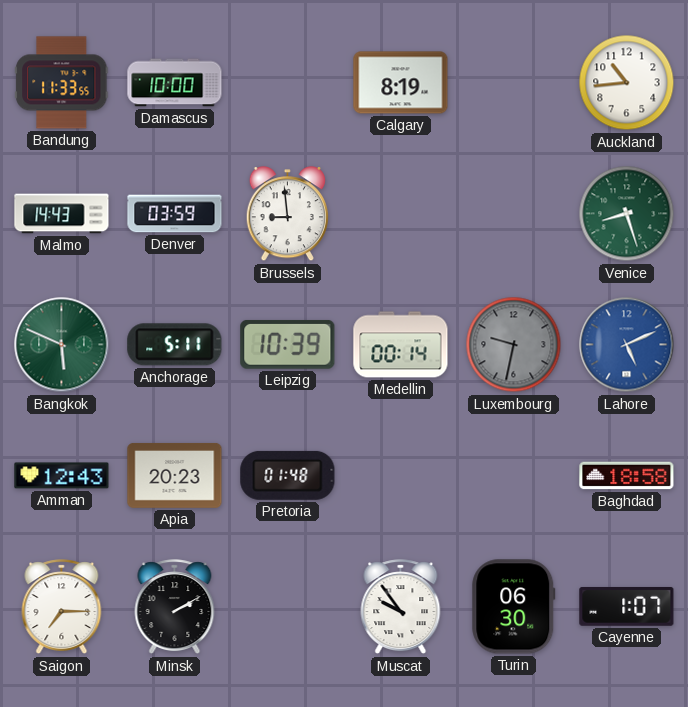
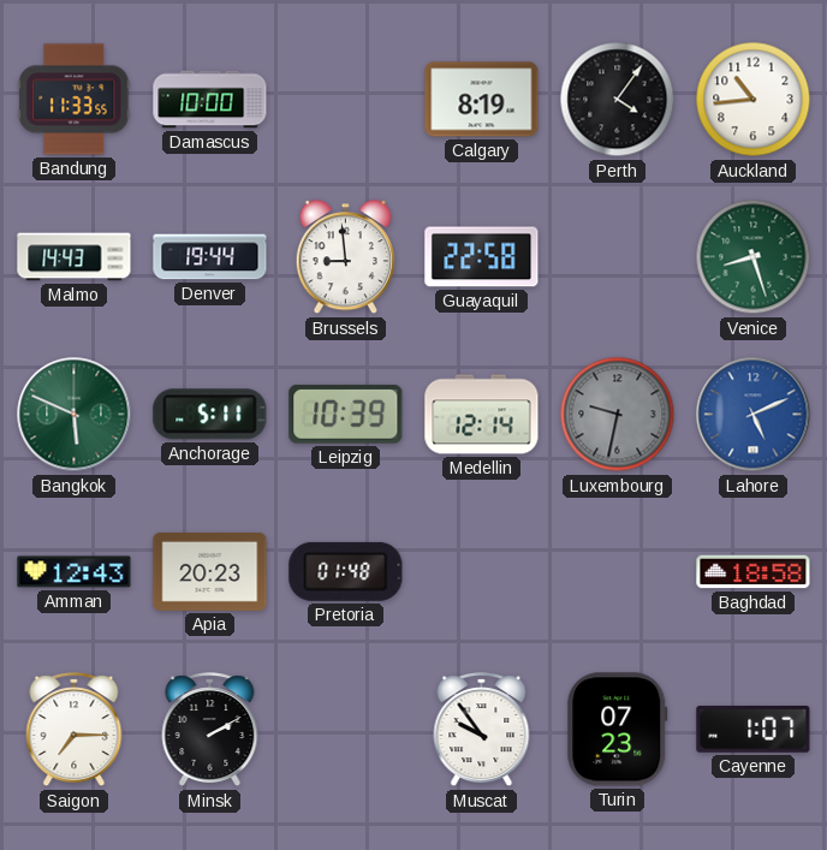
Perth: none -> 4:06
Denver: 03:59 -> 19:44
Guayaquil: none -> 22:58
Medellin: 00:14 -> 12:14
Turin: 06:30 -> 07:23
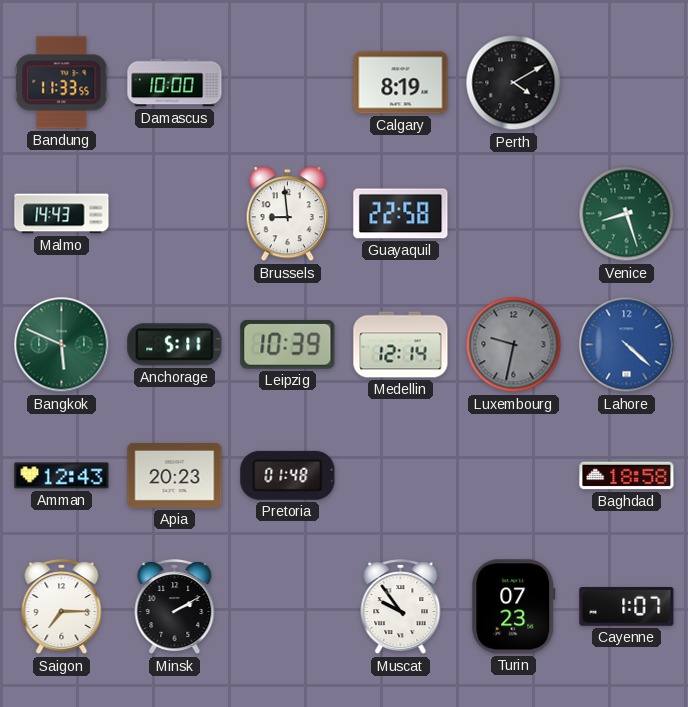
Perth: 4:06 -> 4:10
Auckland: 10:44 -> none
Denver: 19:44 -> none
Lahore: 5:11 -> 4:22
